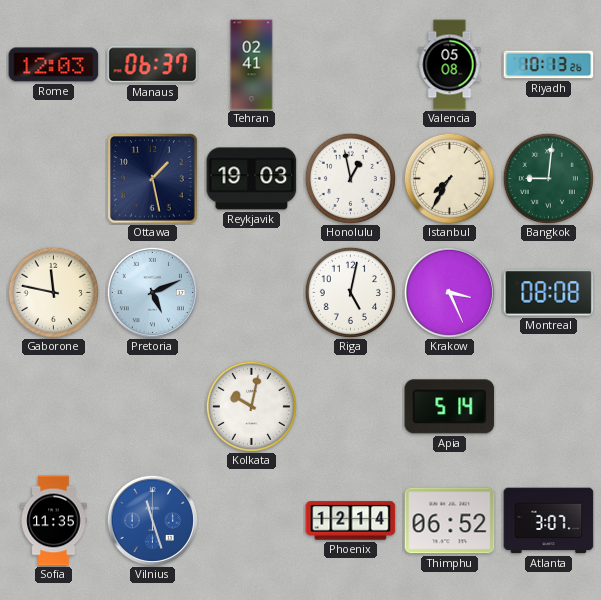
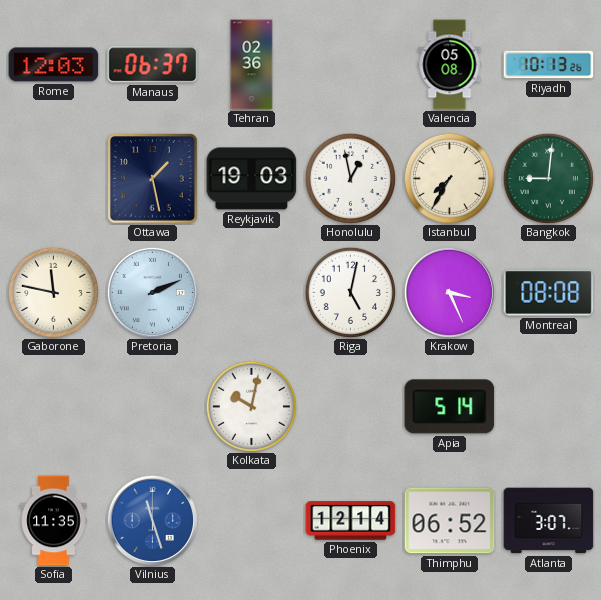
Tehran: 02:41 -> 02:36
Pretoria: 5:11 -> 2:11
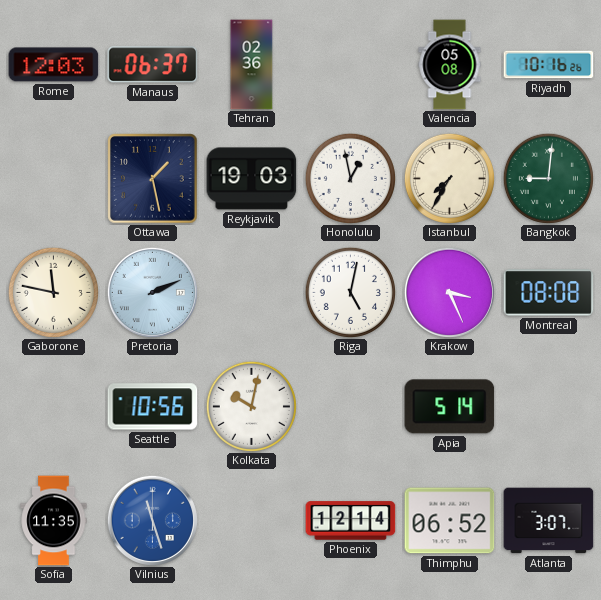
Riyadh: 10:13 -> 10:16
Seattle: none -> 10:56
